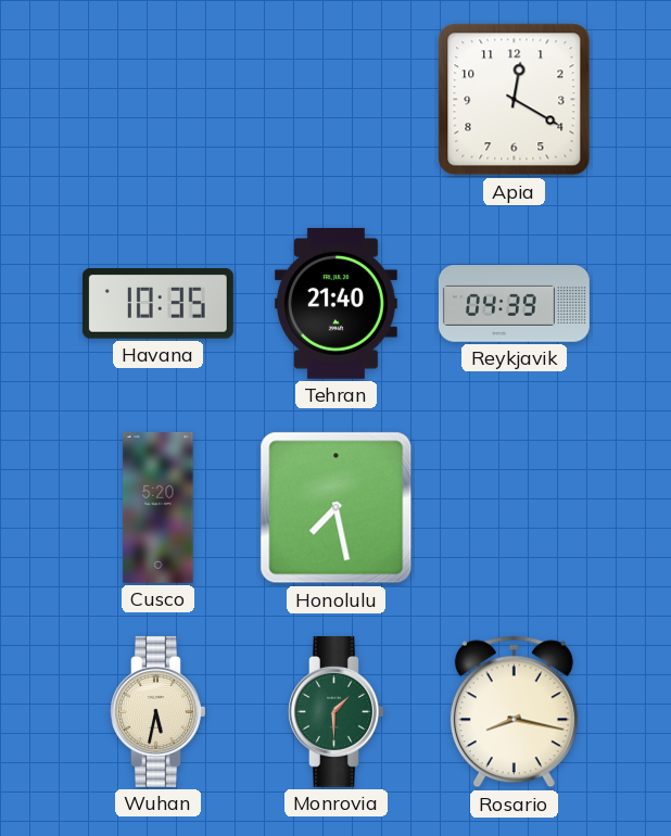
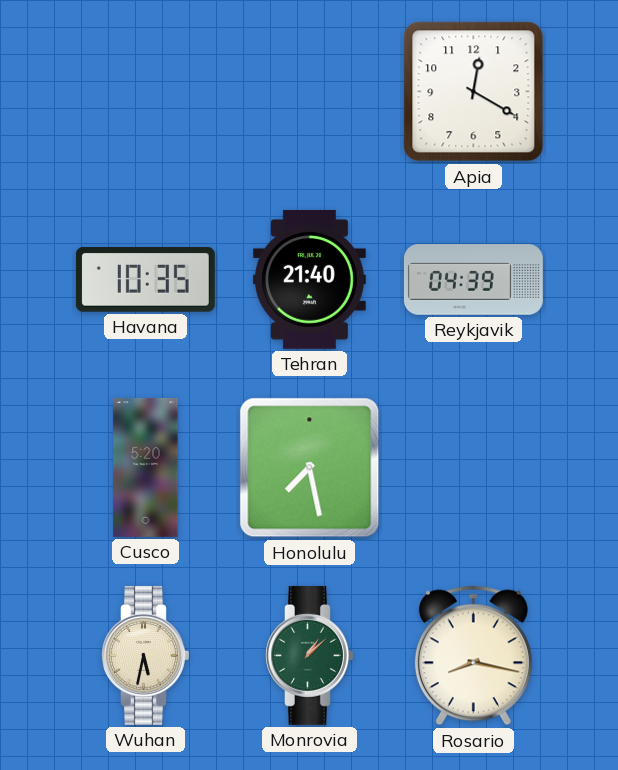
Monrovia: 1:30 -> 1:08
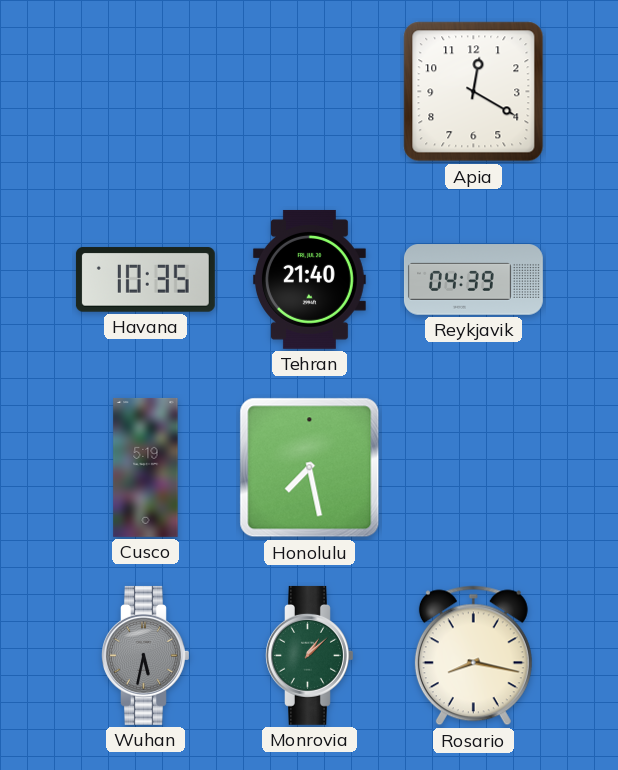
Cusco: 5:20 -> 5:19
Wuhan dial: cream -> grey
